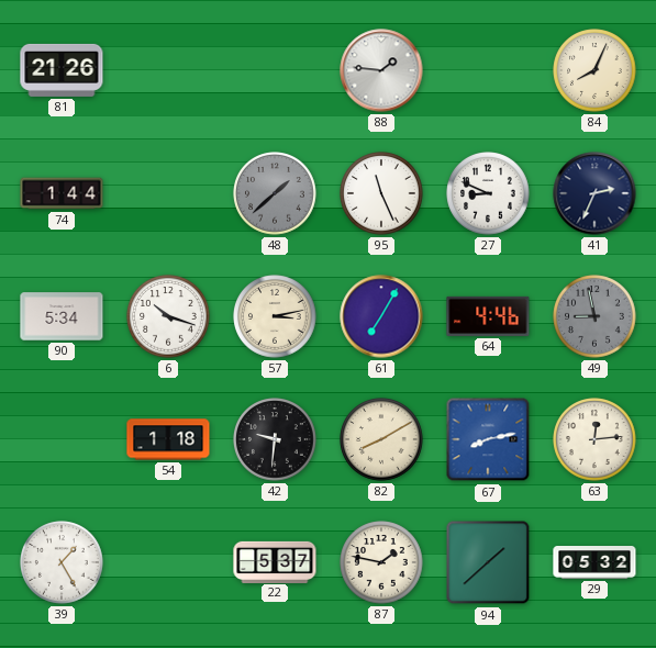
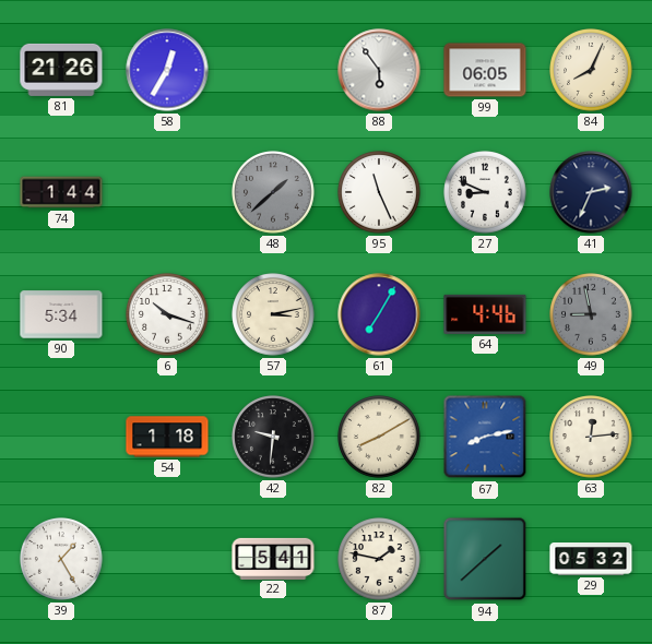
58: none -> 12:35
88: 1:46 -> 5:54
99: none -> 06:05
22: 5:37 -> 5:41
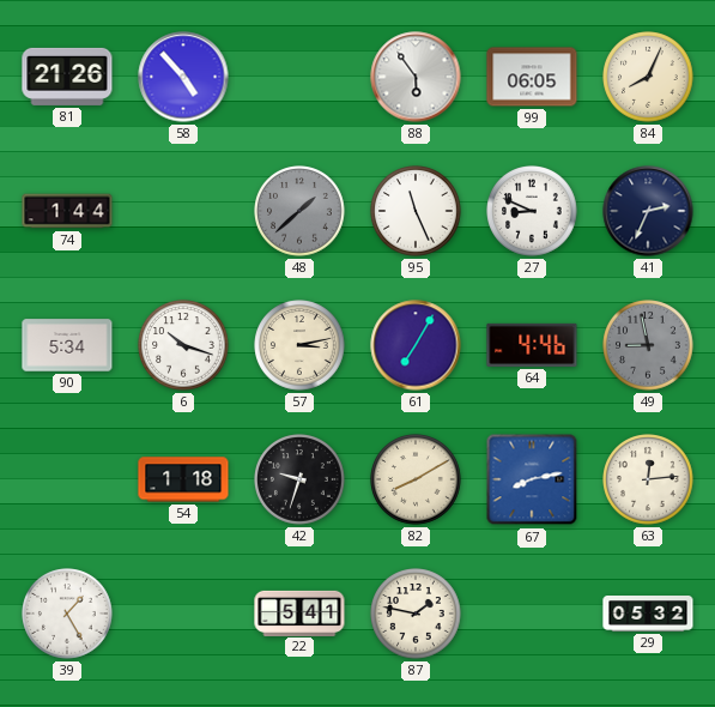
58: 12:35 -> 4:53
42: 9:31 -> 9:33
94: 1:38 -> none
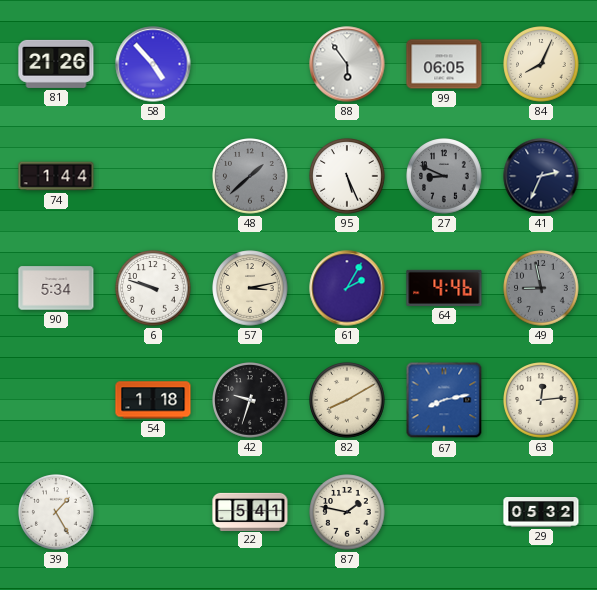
95: 11:26 -> 5:26
27 dial: white -> grey
6: 10:18 -> 9:48
61: 7:05 -> 2:05
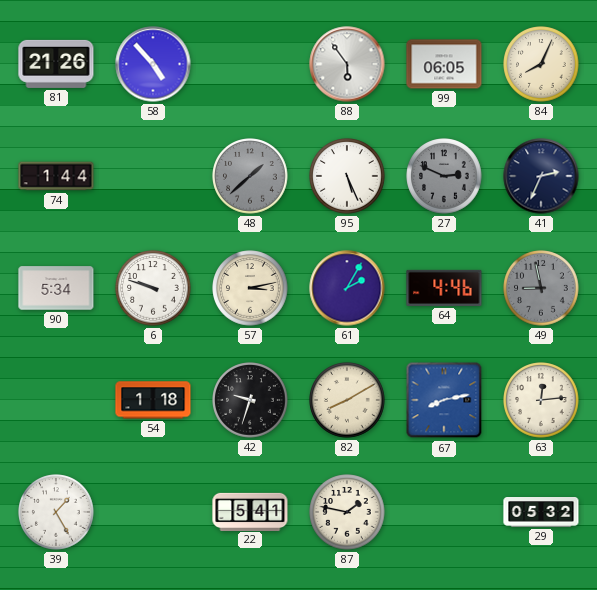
27: 8:49 -> 2:49
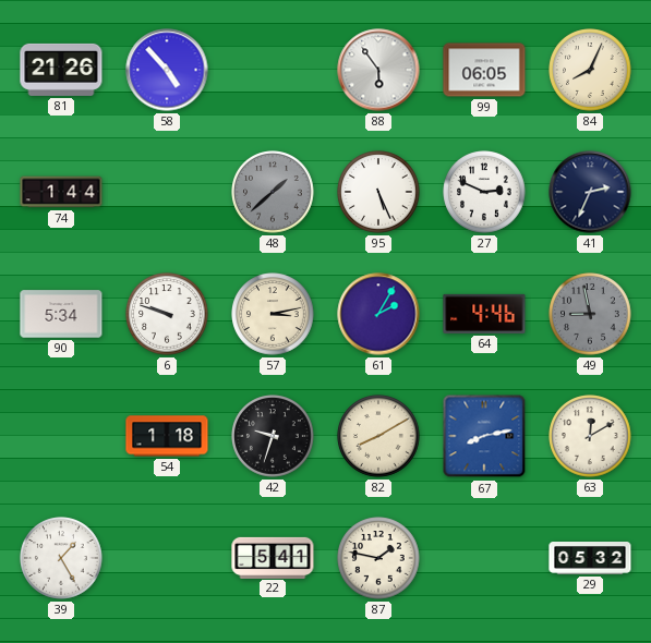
27 dial: grey -> white
63: 12:14 -> 12:10
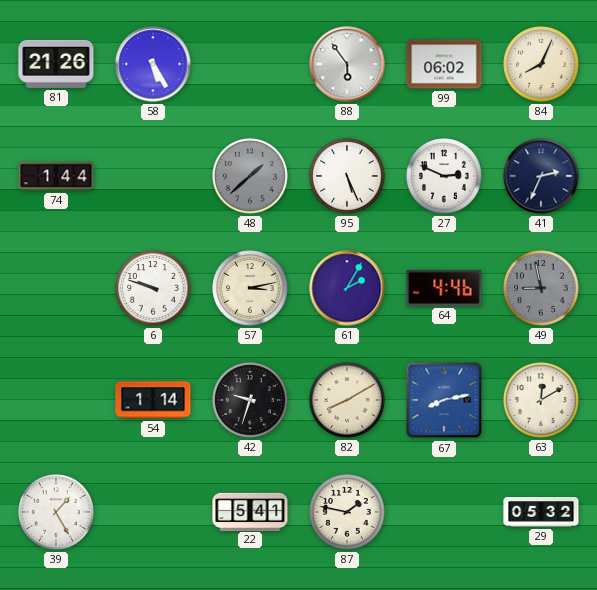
58: 4:53 -> 5:25
99: 06:05 -> 06:02
90: 5:34 -> none
54: 1:18 -> 1:14
